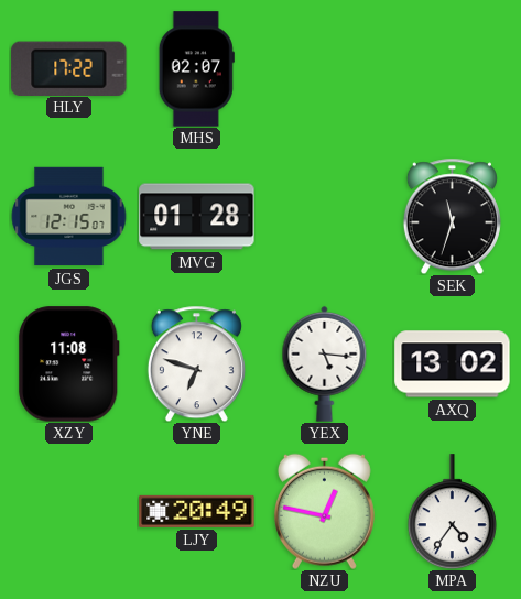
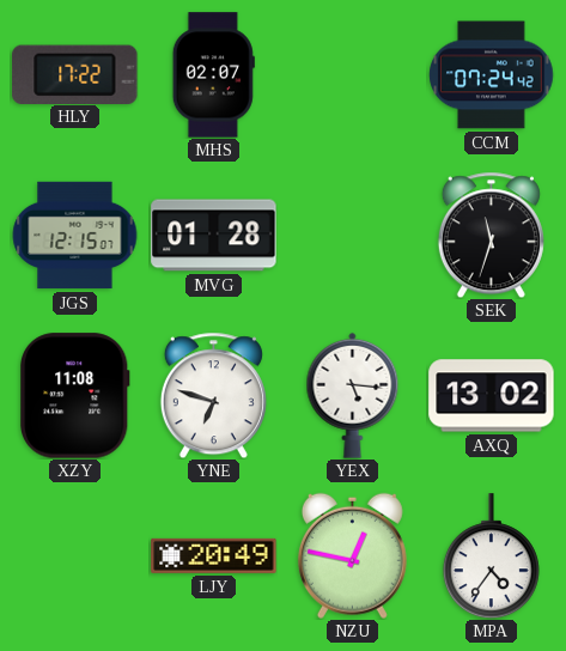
CCM: none -> 07:24
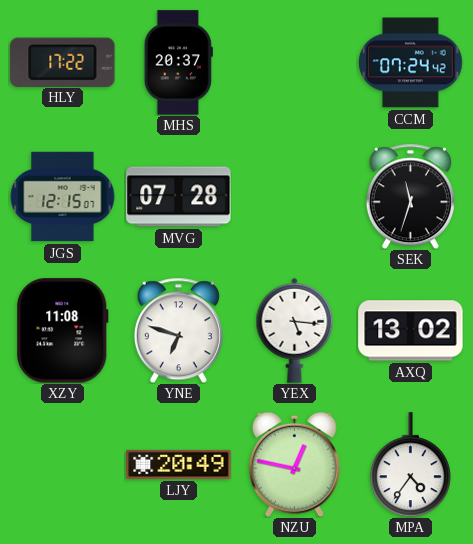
MHS: 02:07 -> 20:37
MVG: 01:28 -> 07:28
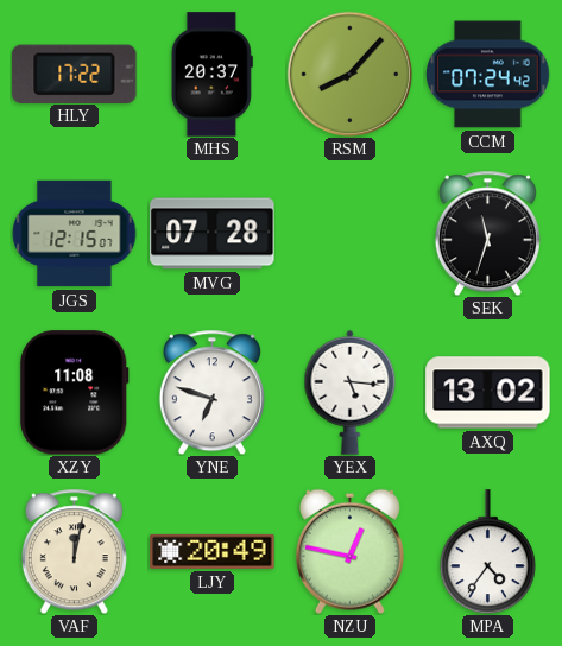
RSM: none -> 8:07
VAF: none -> 12:02
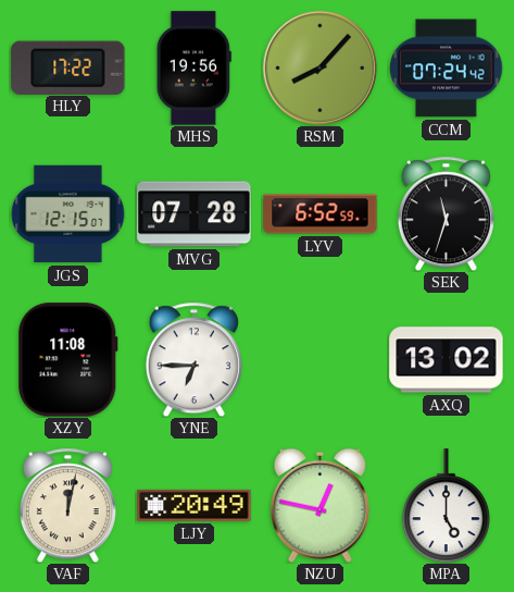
MHS: 20:37 -> 19:56
LYV: none -> 6:52
YNE: 6:48 -> 6:45
YEX: 5:16 -> none
MPA: 4:36 -> 5:00
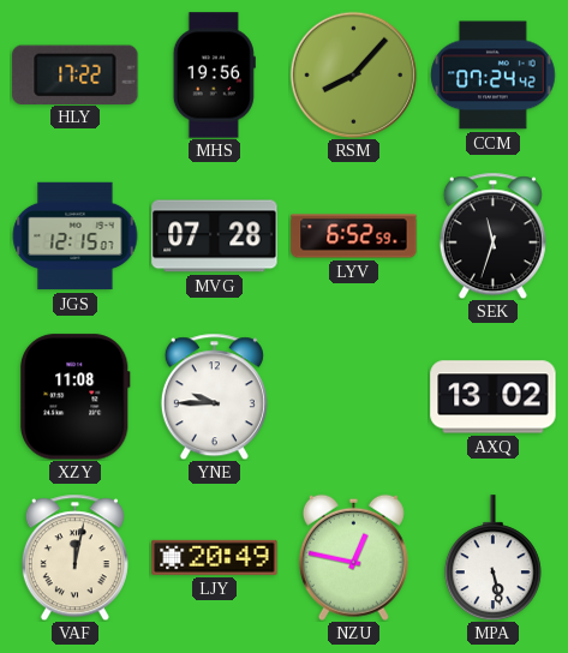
YNE: 6:45 -> 9:45
MPA: 5:00 -> 5:28
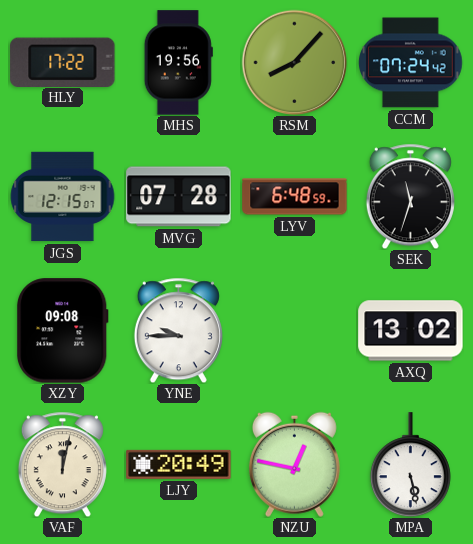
LYV: 6:52 -> 6:48
XZY: 11:08 -> 09:08
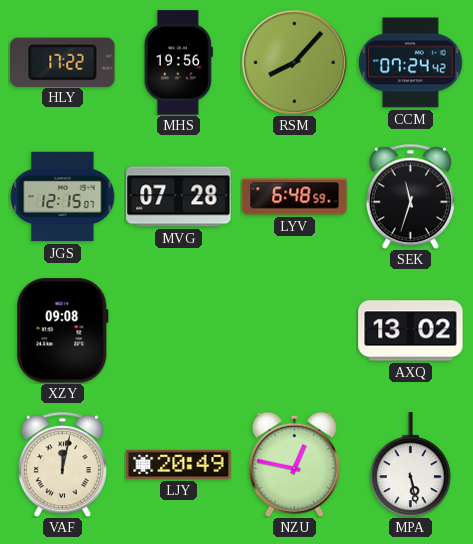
YNE: 9:45 -> none
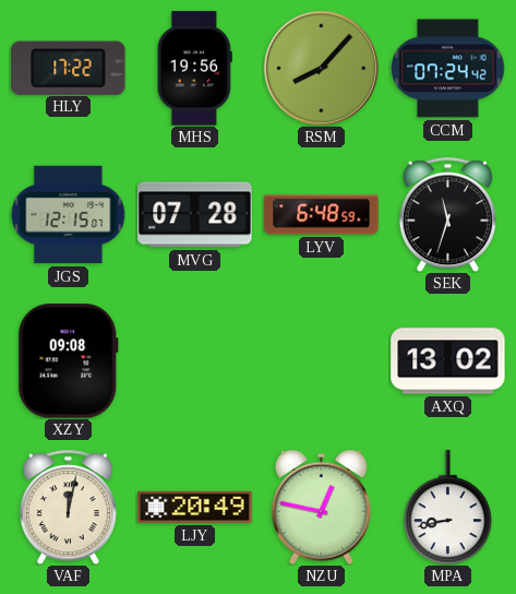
MPA: 5:28 -> 8:43
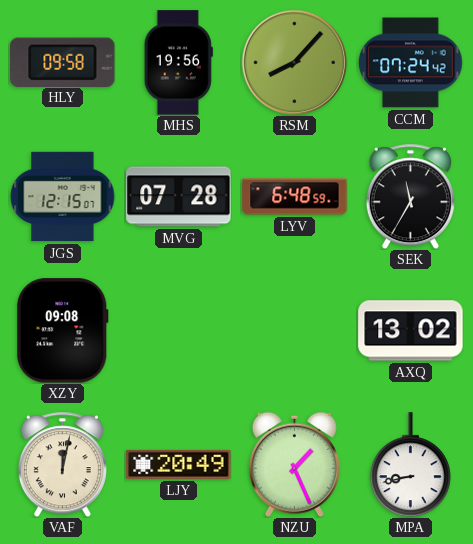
HLY: 17:22 -> 09:58
SEK: 11:33 -> 11:35
NZU: 12:47 -> 1:26
